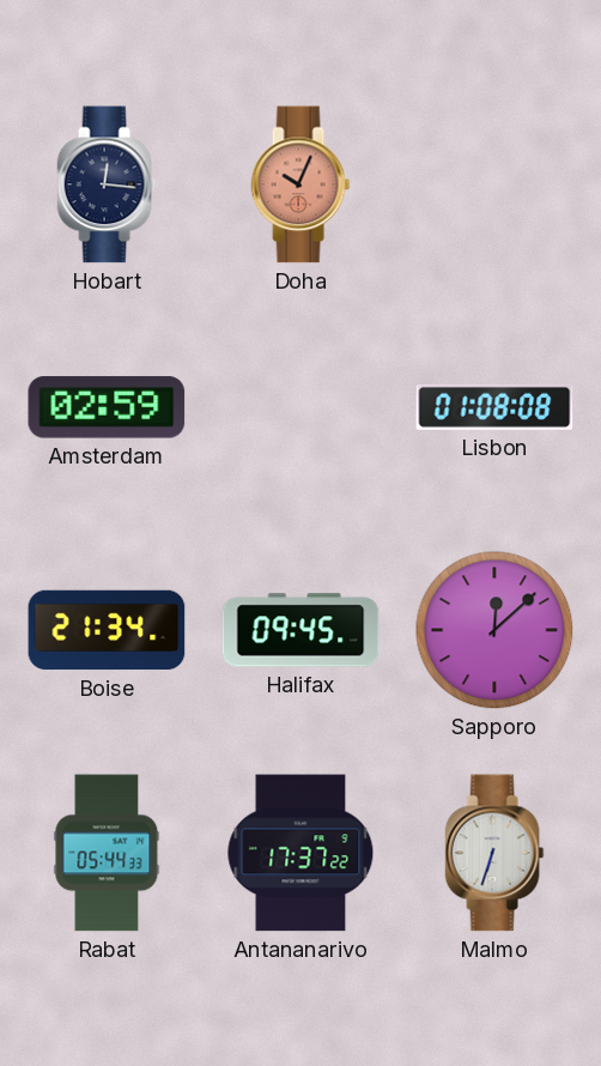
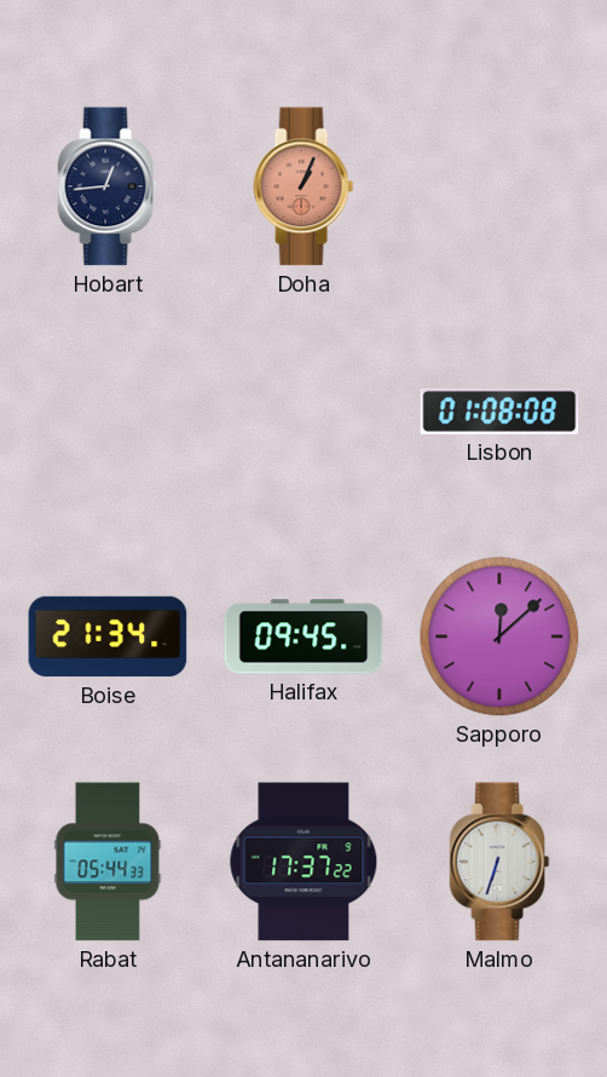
Hobart: 12:16 -> 12:44
Doha: 10:04 -> 1:04
Amsterdam: 02:59 -> none
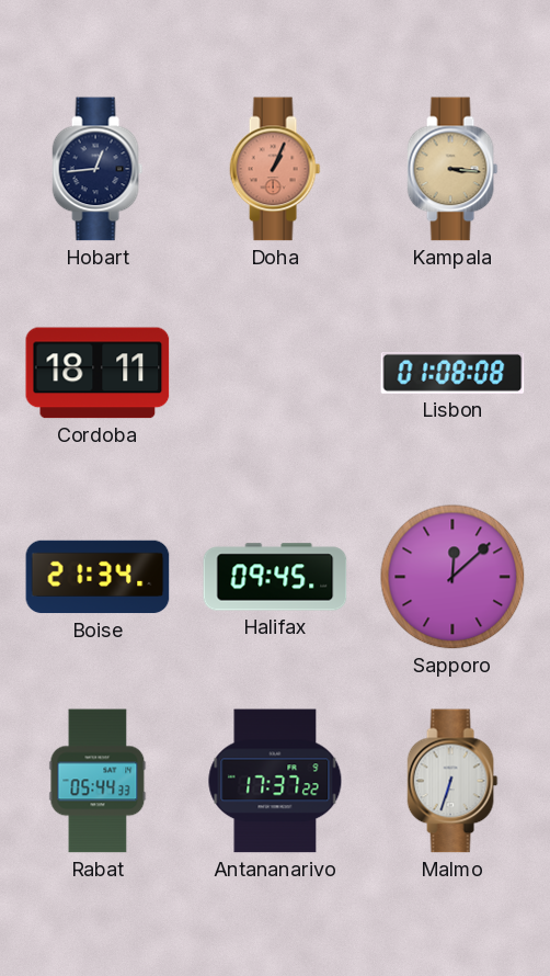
Kampala: none -> 3:16
Cordoba: none -> 18:11
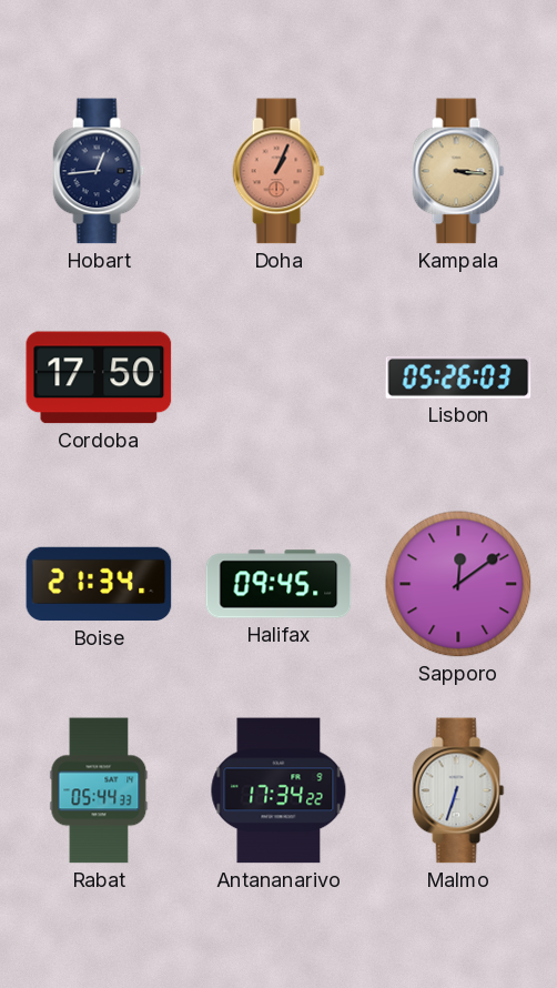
Cordoba: 18:11 -> 17:50
Lisbon: 01:08 -> 05:26
Sapporo: 12:08 -> 12:09
Antananarivo: 17:37 -> 17:34
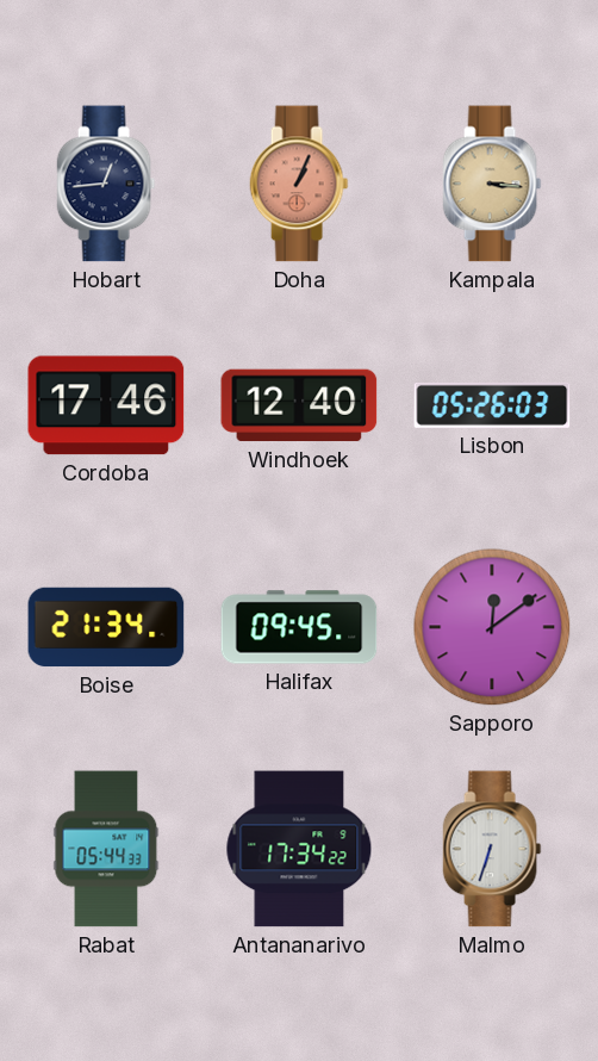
Cordoba: 17:50 -> 17:46
Windhoek: none -> 12:40
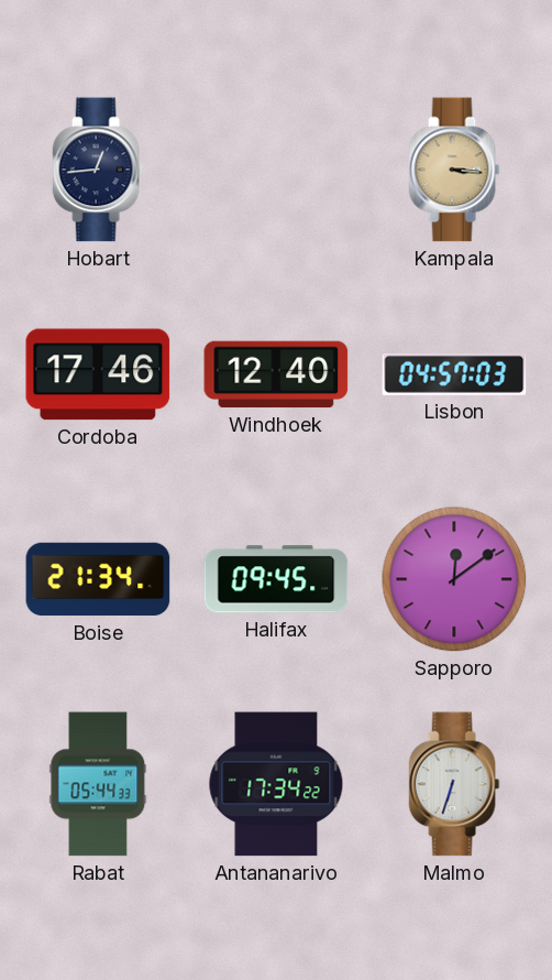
Doha: 1:04 -> none
Lisbon: 05:26 -> 04:57
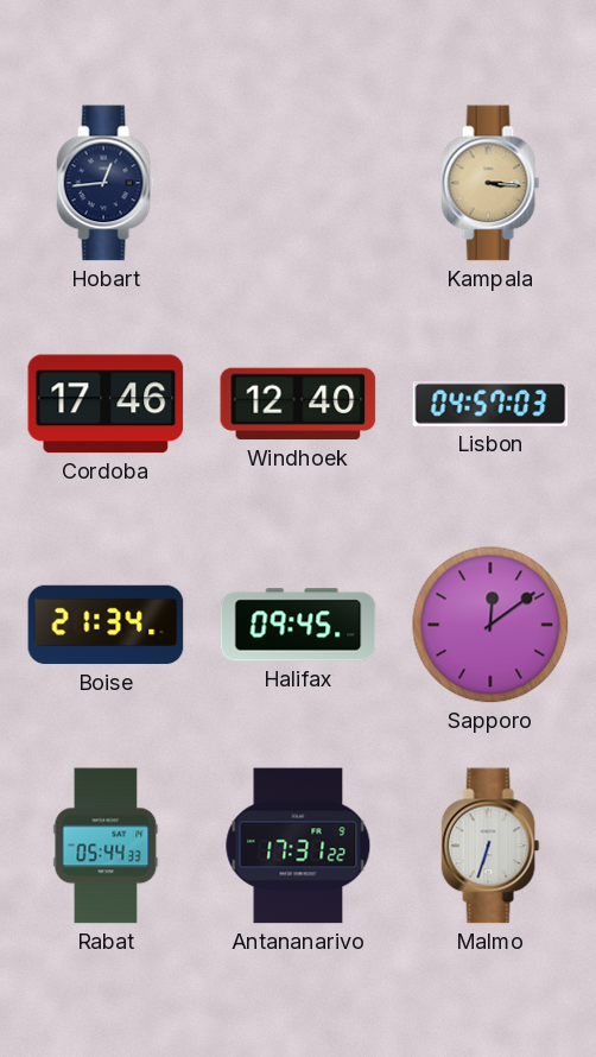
Antananarivo: 17:34 -> 17:31
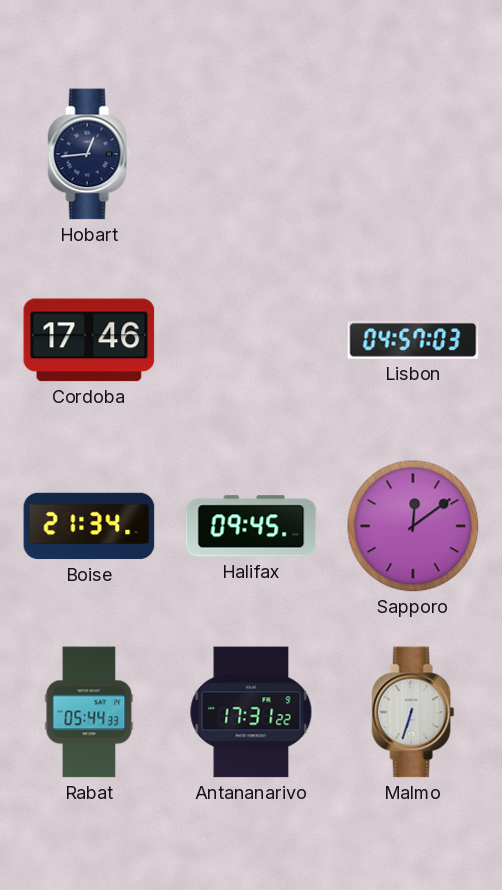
Kampala: 3:16 -> none
Windhoek: 12:40 -> none
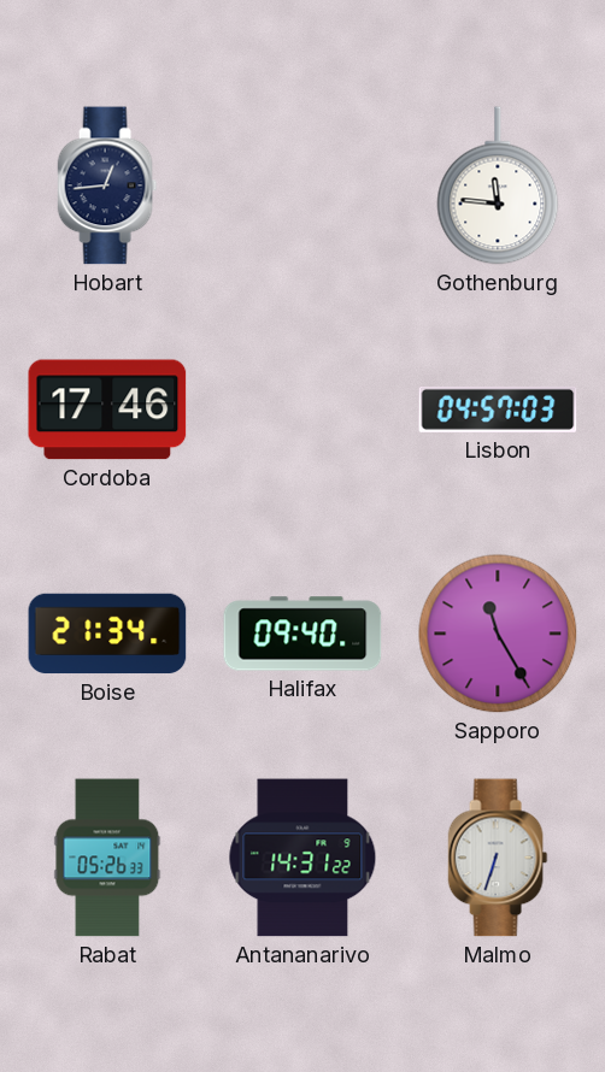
Gothenburg: none -> 11:46
Halifax: 09:45 -> 09:40
Sapporo: 12:09 -> 11:25
Rabat: 05:44 -> 05:26
Antananarivo: 17:31 -> 14:31
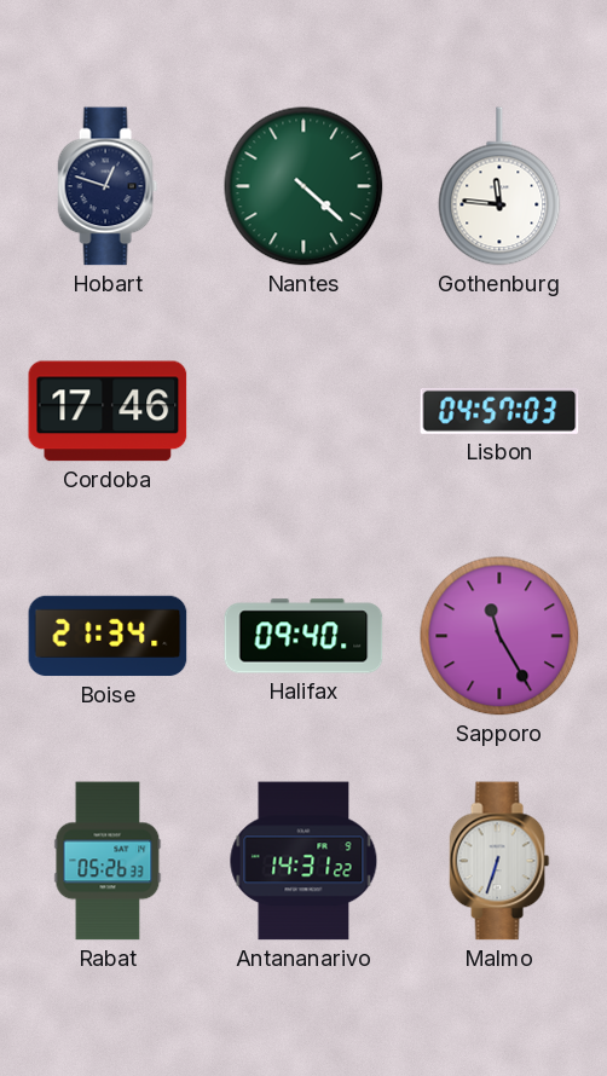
Hobart: 12:44 -> 12:48
Nantes: none -> 4:22
